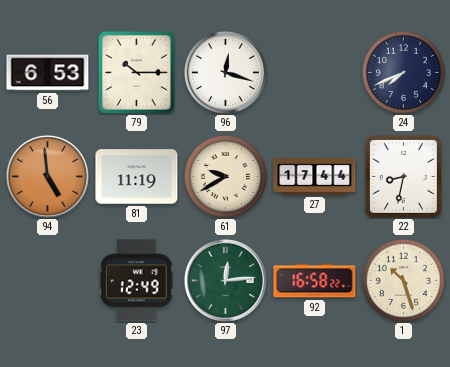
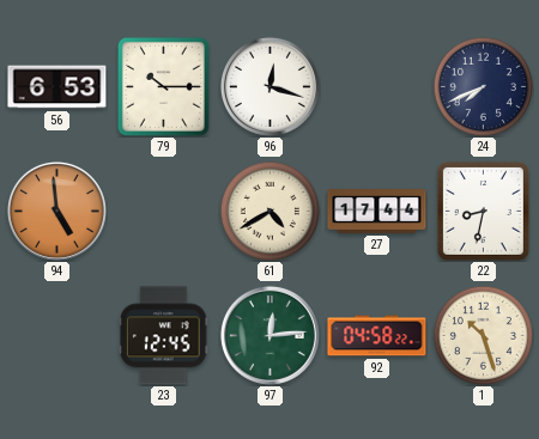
81: 11:19 -> none
61: 9:40 -> 4:40
23: 12:49 -> 12:45
92: 16:58 -> 04:58
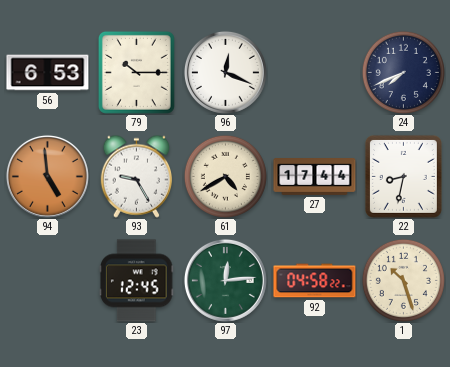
96: 12:18 -> 12:19
93: none -> 9:25
